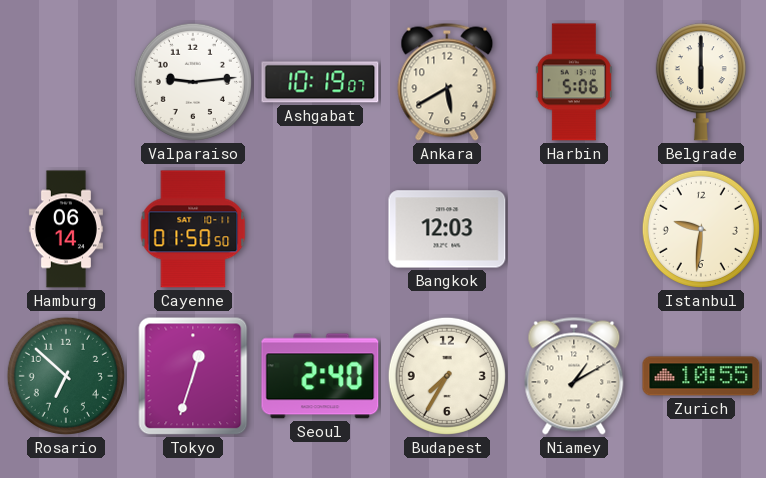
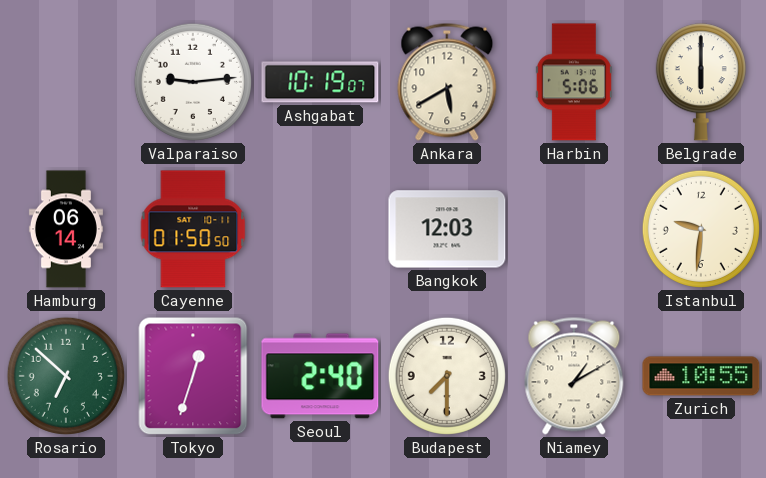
Budapest: 7:35 -> 7:30
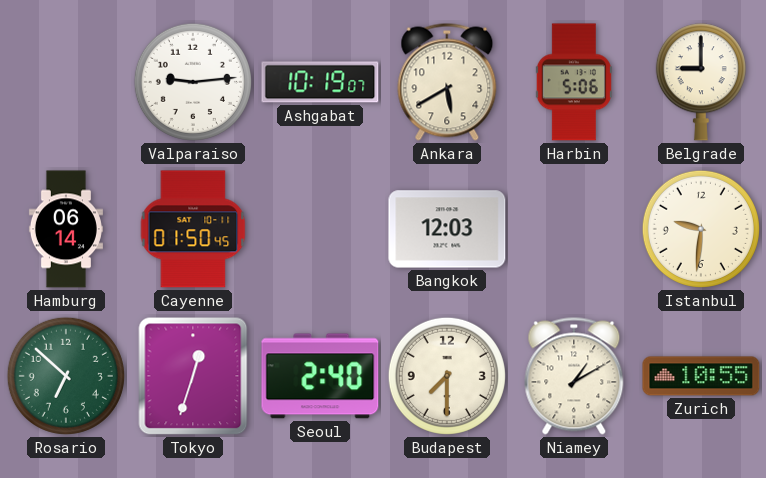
Belgrade: 6:00 -> 9:00
Cayenne: 01:50:50 -> 01:50:45
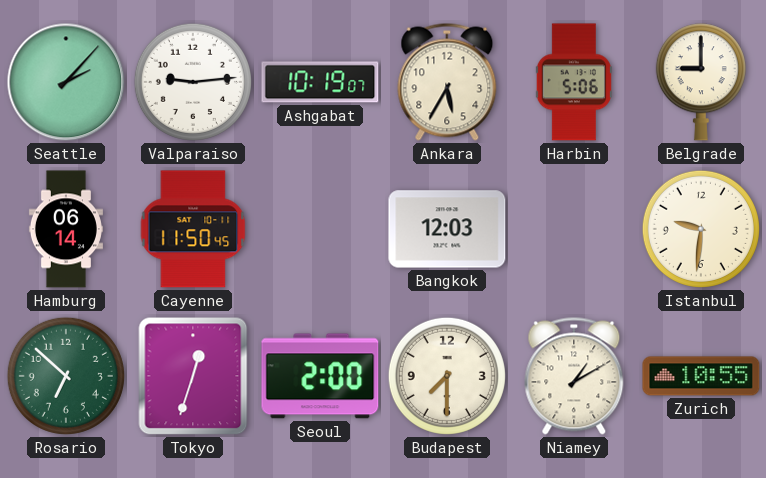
Seattle: none -> 2:07
Ankara: 5:40 -> 5:35
Cayenne: 01:50 -> 11:50
Seoul: 2:40 -> 2:00
